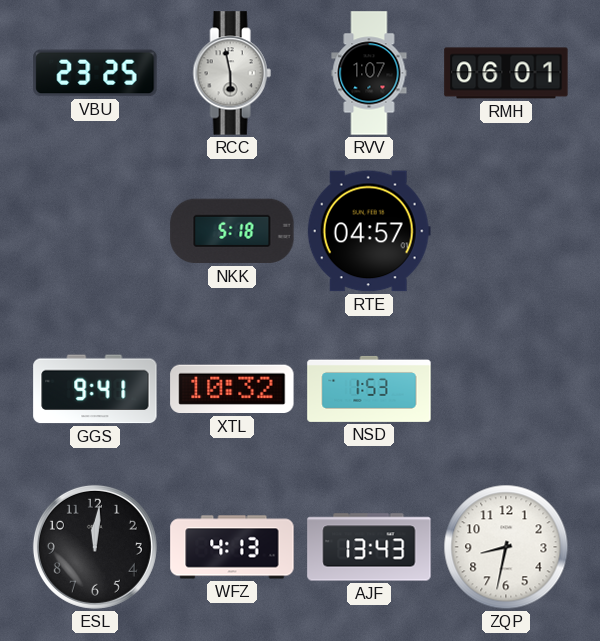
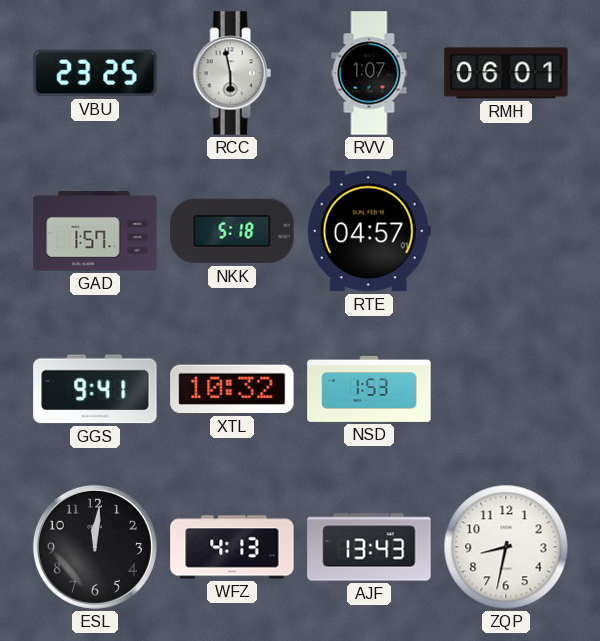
GAD: none -> 1:57
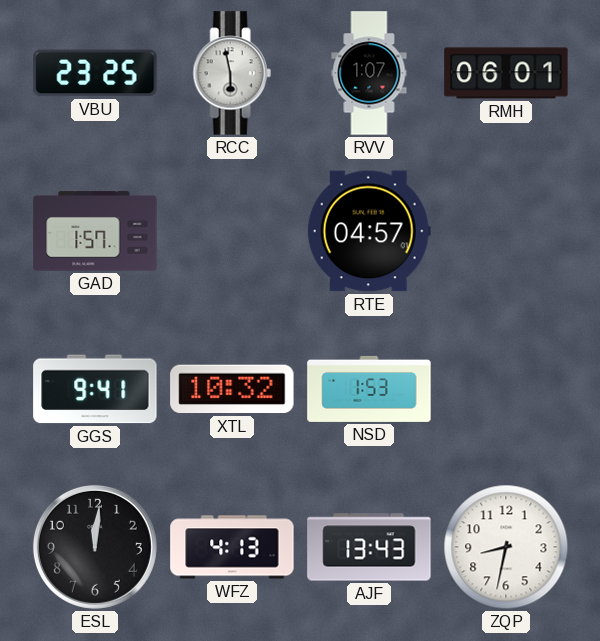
NKK: 5:18 -> none
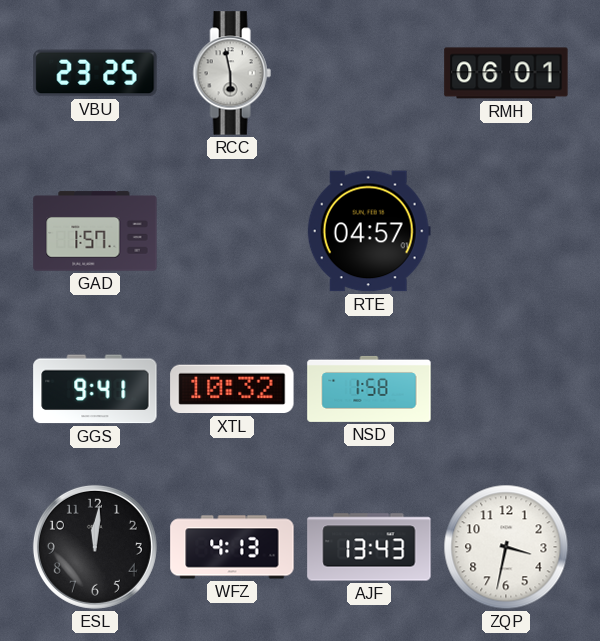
RVV: 1:07 -> none
NSD: 1:53 -> 1:58
ZQP: 8:32 -> 3:32
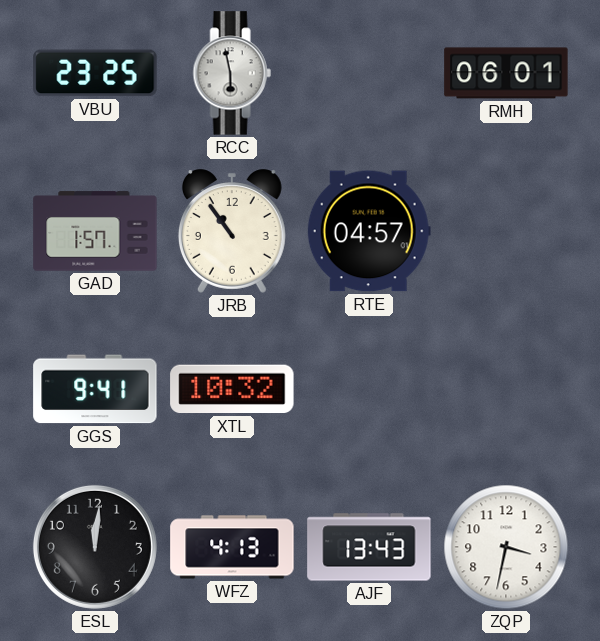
JRB: none -> 10:54
NSD: 1:58 -> none
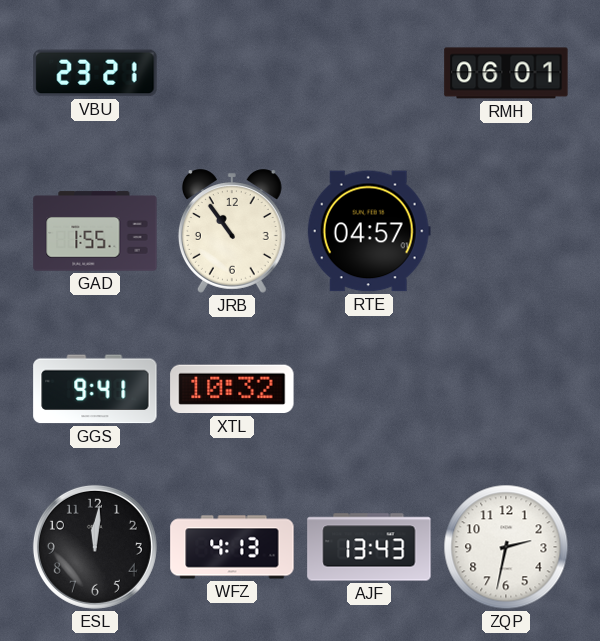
VBU: 23:25 -> 23:21
RCC: 5:58 -> none
GAD: 1:57 -> 1:55
ZQP: 3:32 -> 2:32
